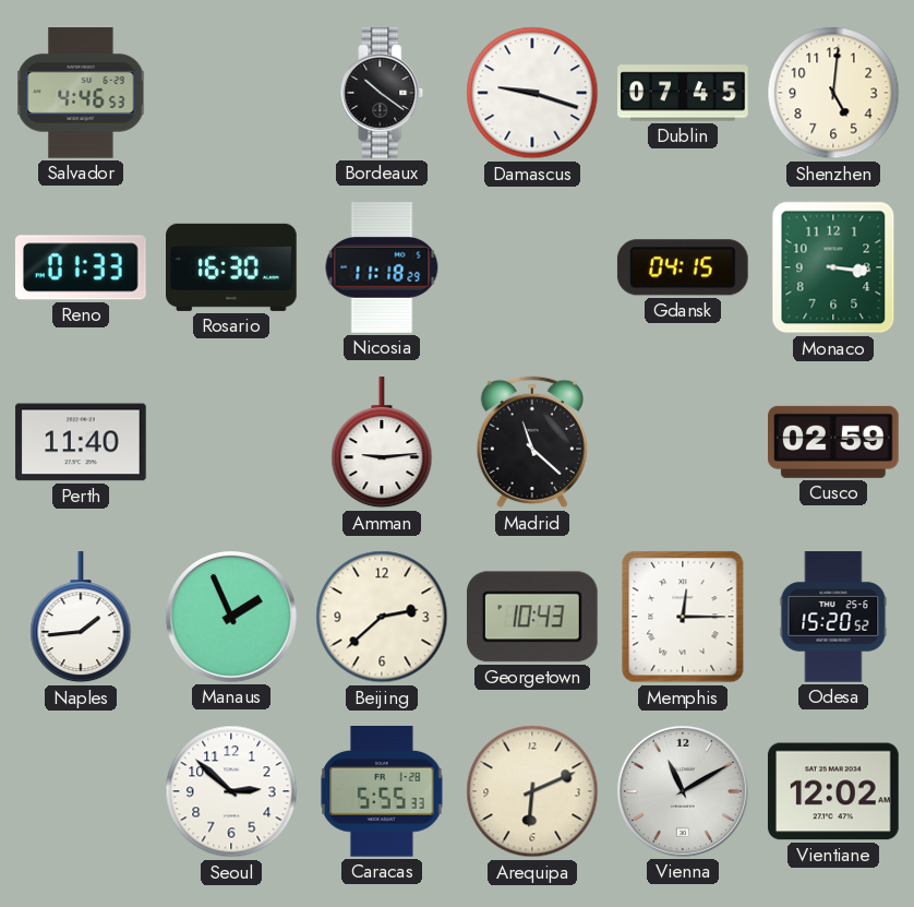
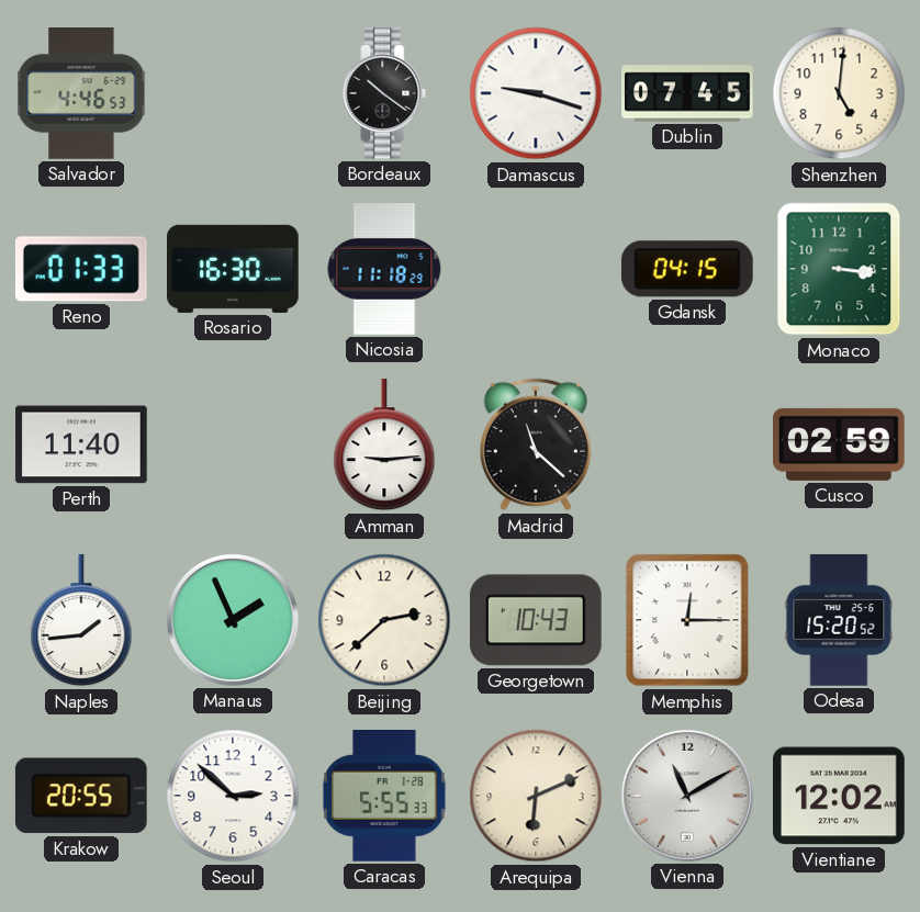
Krakow: none -> 20:55
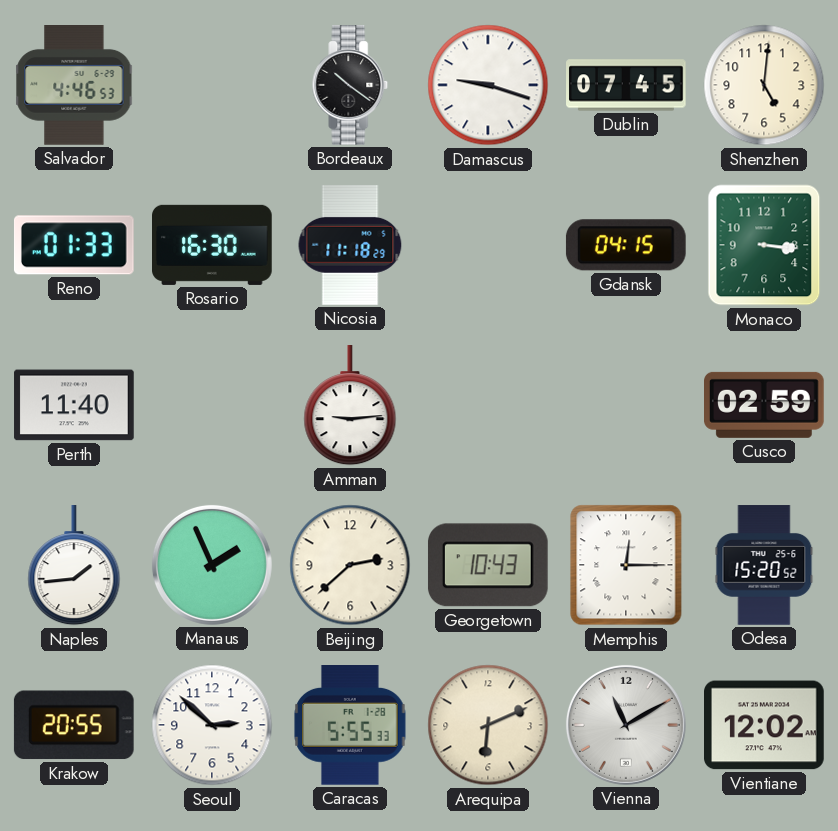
Madrid: 11:22 -> none
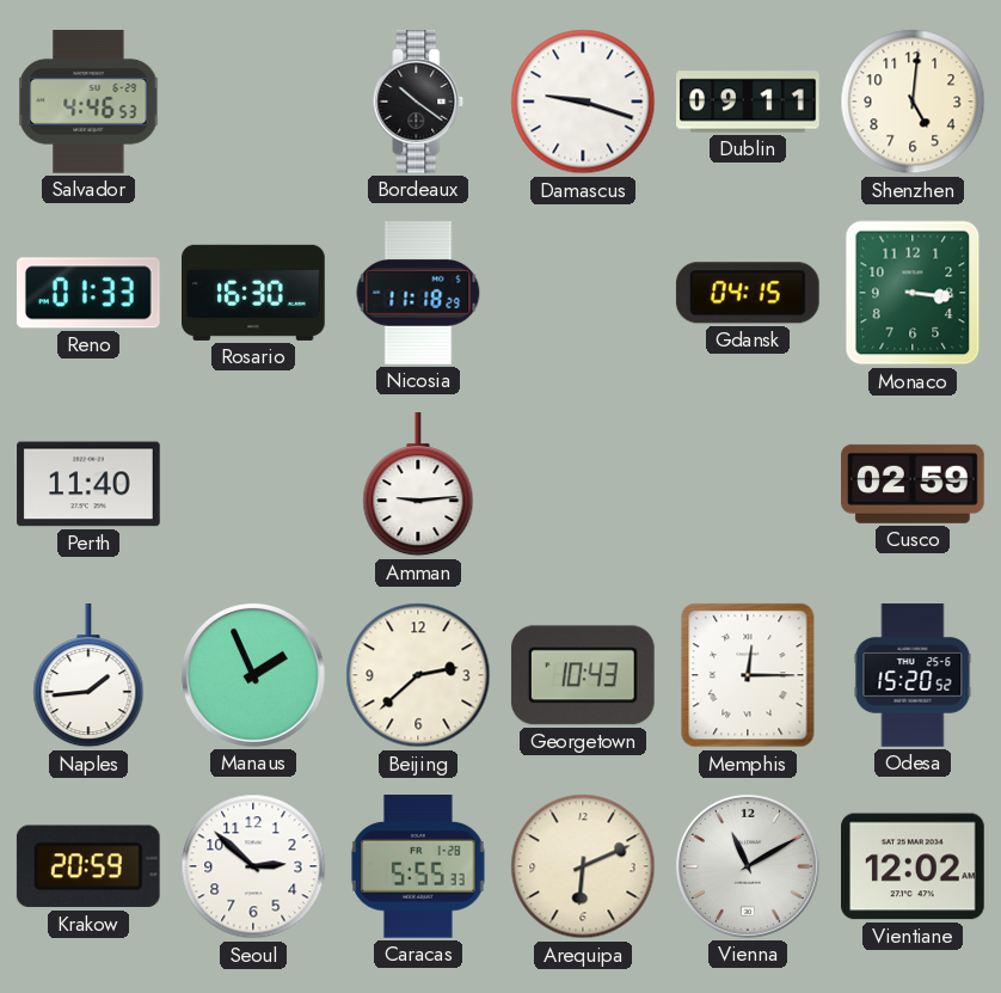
Dublin: 07:45 -> 09:11
Krakow: 20:55 -> 20:59
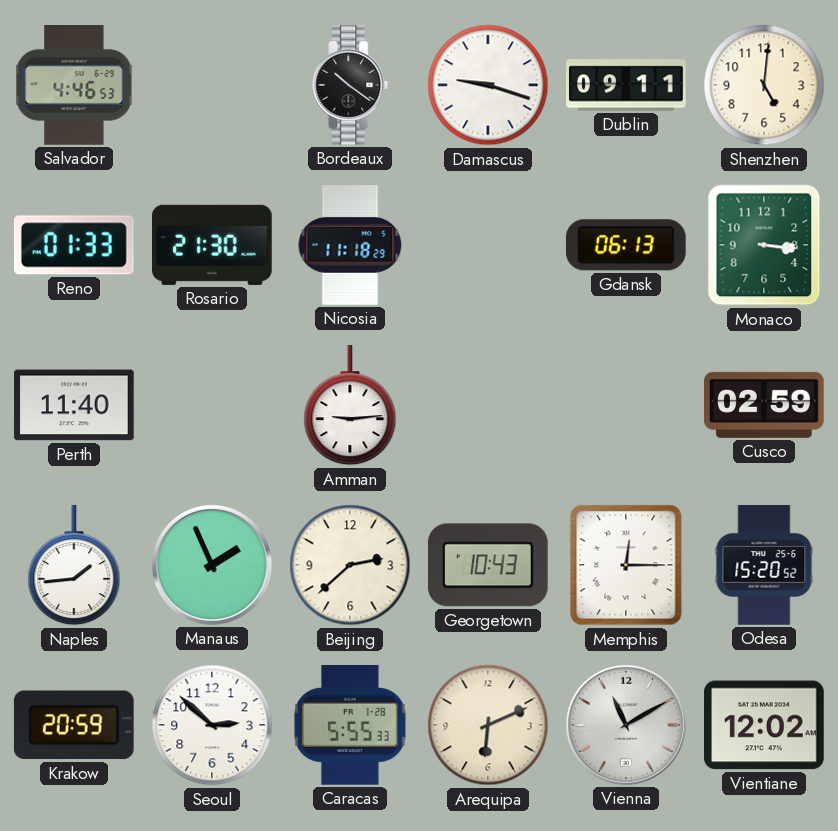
Rosario: 16:30 -> 21:30
Gdansk: 04:15 -> 06:13
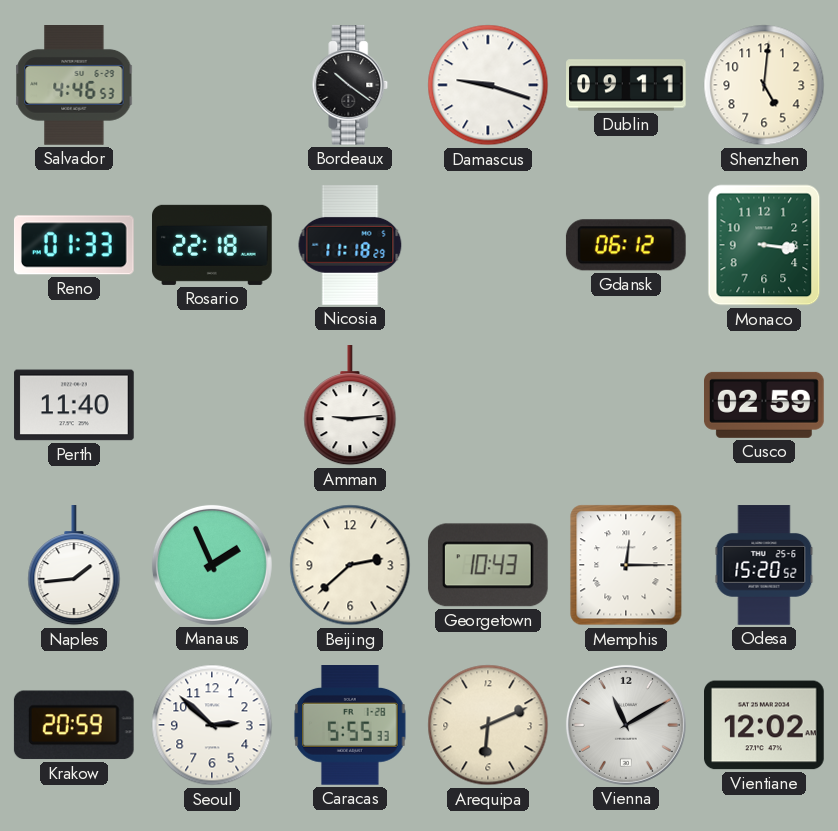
Rosario: 21:30 -> 22:18
Gdansk: 06:13 -> 06:12
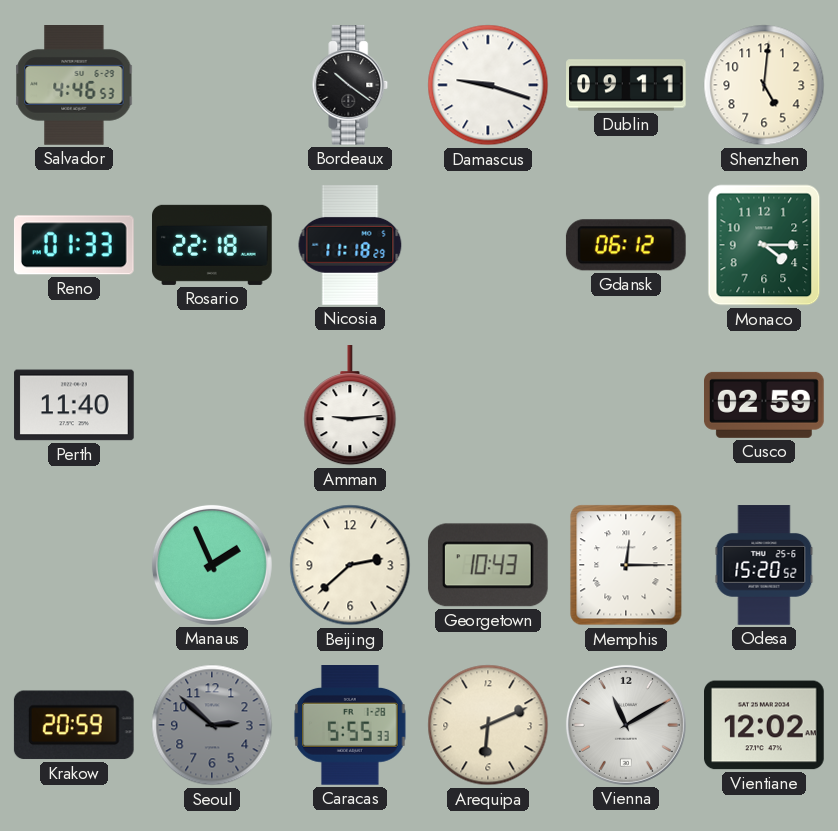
Monaco: 3:16 -> 4:15
Naples: 1:44 -> none
Seoul dial: white -> grey
